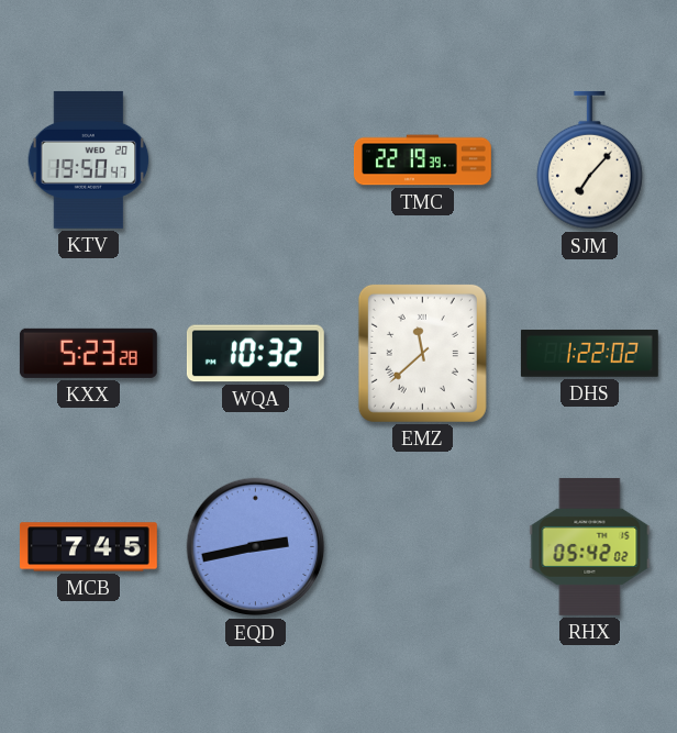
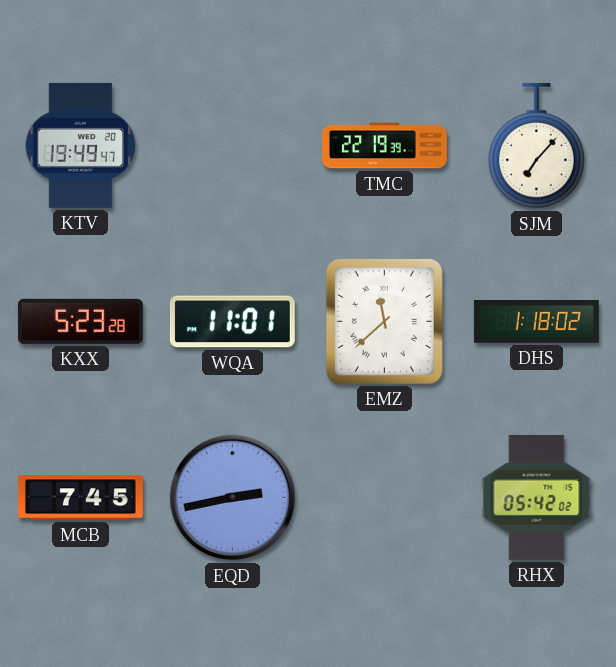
KTV: 19:50 -> 19:49
WQA: 10:32 -> 11:01
DHS: 1:22 -> 1:18
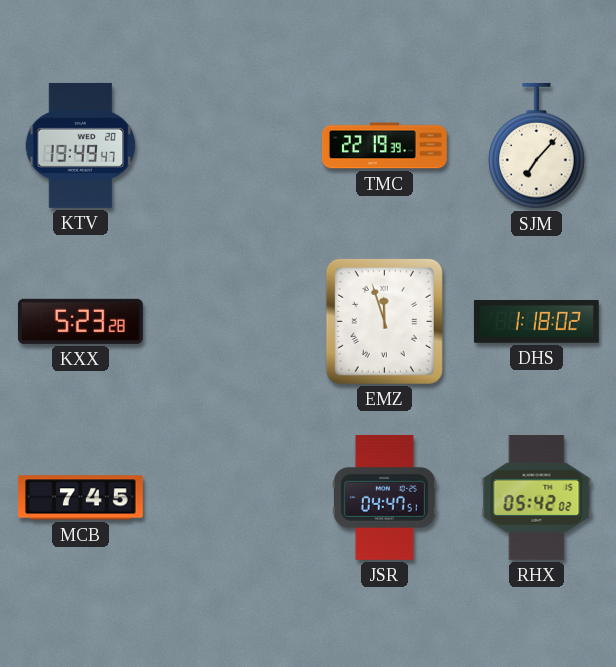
WQA: 11:01 -> none
EMZ: 11:38 -> 11:57
EQD: 2:43 -> none
JSR: none -> 04:47
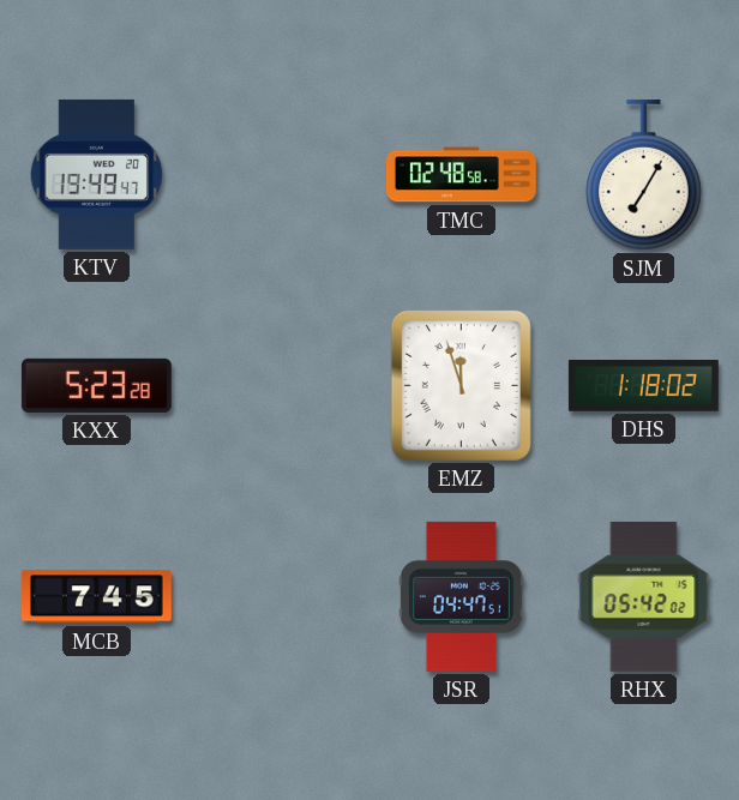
TMC: 22:19 -> 02:48
SJM: 7:07 -> 7:05
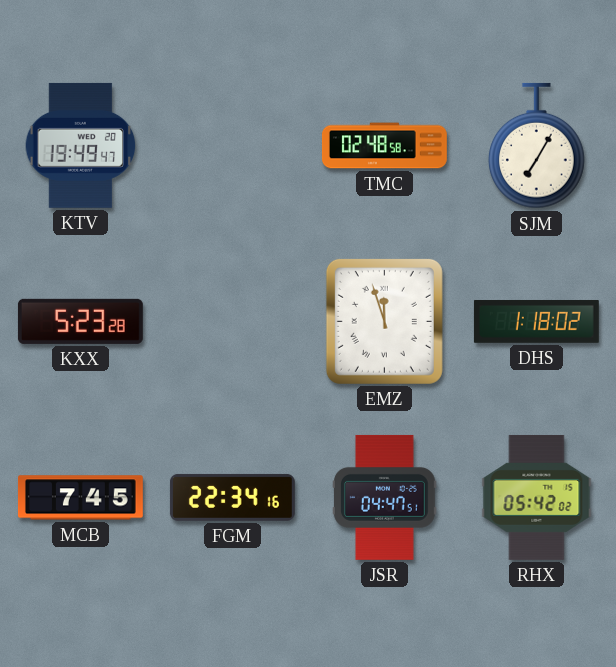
FGM: none -> 22:34
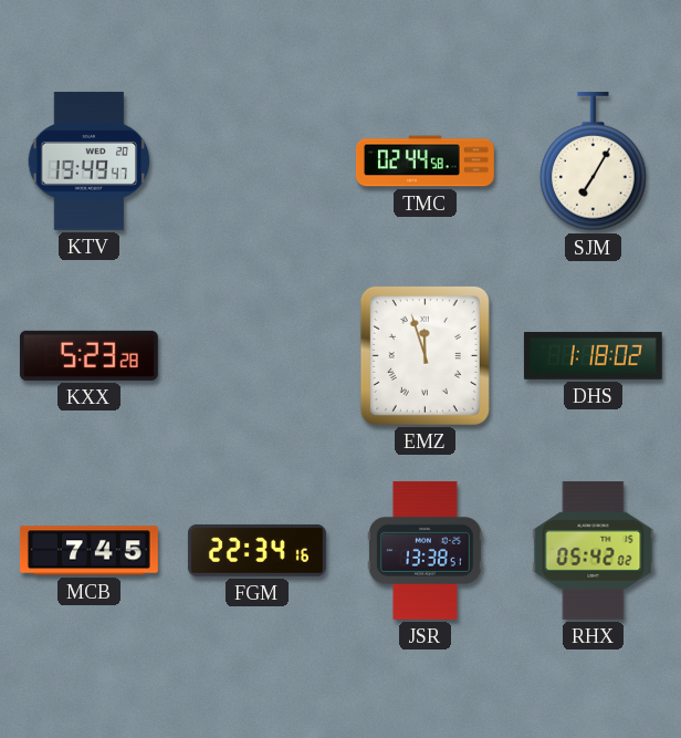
TMC: 02:48 -> 02:44
JSR: 04:47 -> 13:38
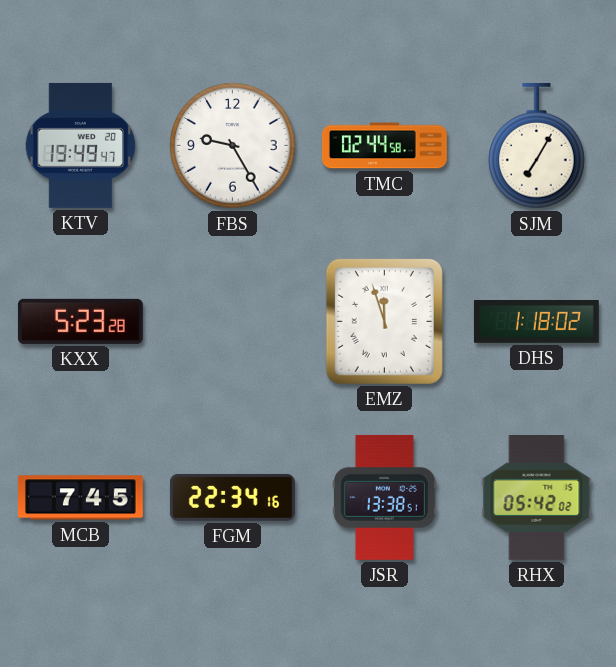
FBS: none -> 9:25
